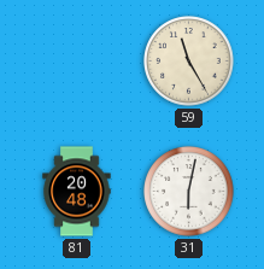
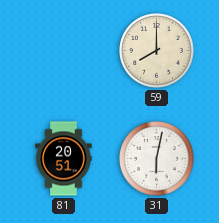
59: 11:25 -> 8:00
81: 20:48 -> 20:51
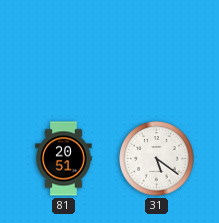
59: 8:00 -> none
31: 6:02 -> 5:21
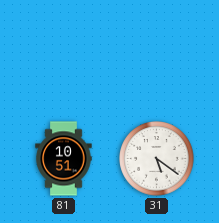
81: 20:51 -> 10:51
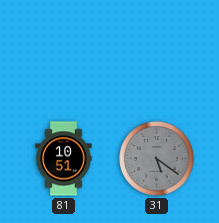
31 dial: white -> grey
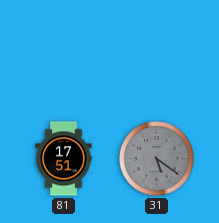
81: 10:51 -> 17:51
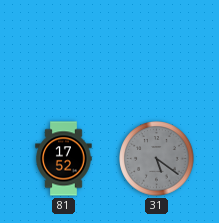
81: 17:51 -> 17:52
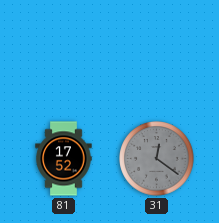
31: 5:21 -> 12:21
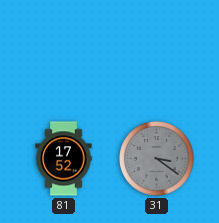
31: 12:21 -> 3:21
